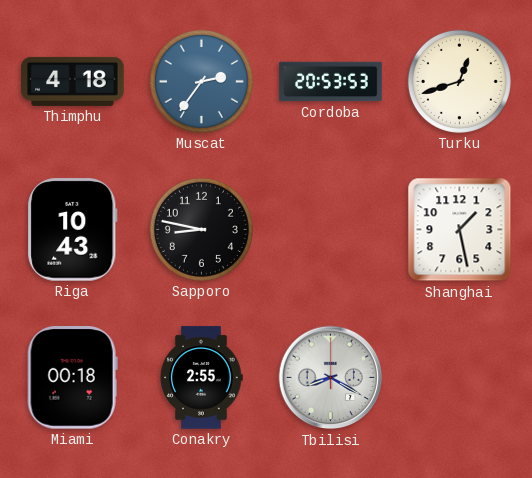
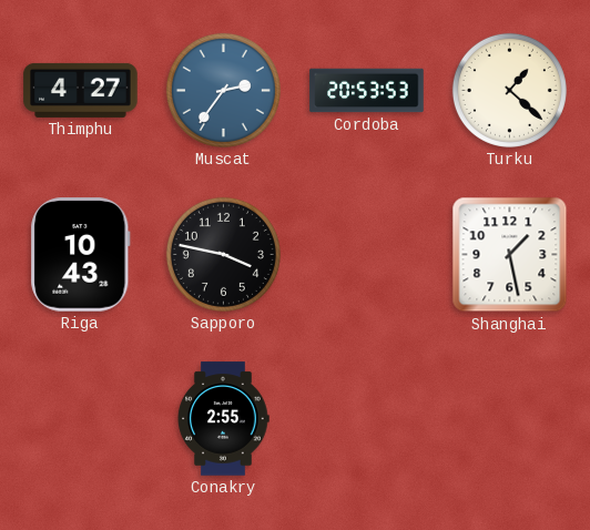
Thimphu: 4:18 -> 4:27
Turku: 12:42 -> 1:22
Sapporo: 8:47 -> 3:47
Miami: 00:18 -> none
Tbilisi: 8:20 -> none
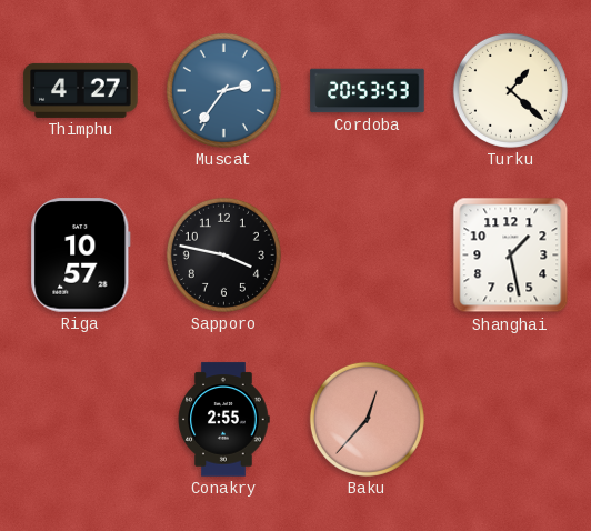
Riga: 10:43 -> 10:57
Baku: none -> 12:37
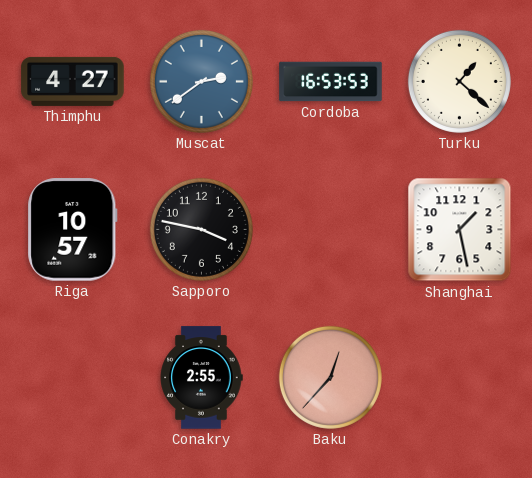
Muscat: 2:36 -> 2:39
Cordoba: 20:53 -> 16:53
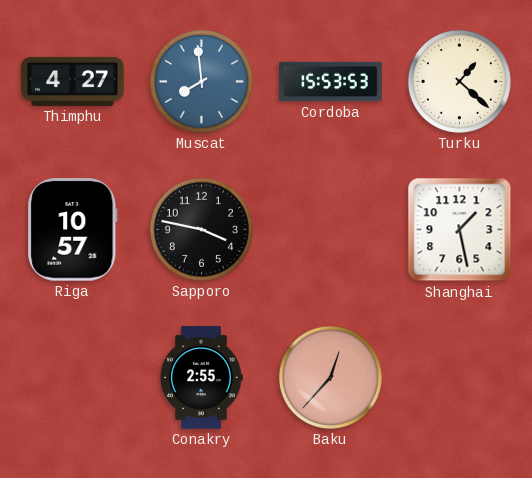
Muscat: 2:39 -> 7:59
Cordoba: 16:53 -> 15:53
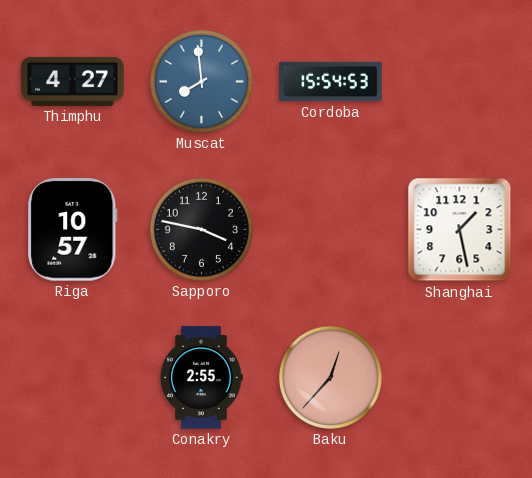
Cordoba: 15:53 -> 15:54
Turku: 1:22 -> none
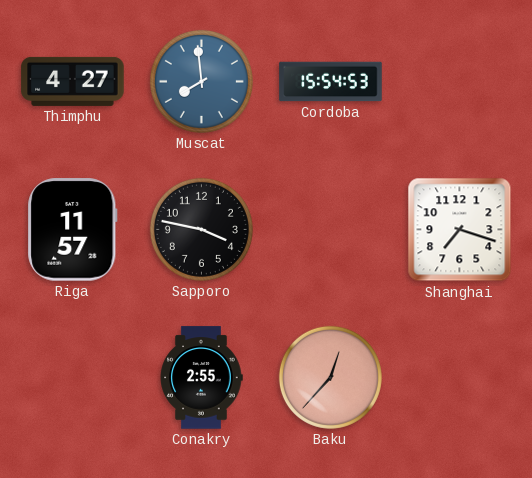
Riga: 10:57 -> 11:57
Shanghai: 1:28 -> 7:18
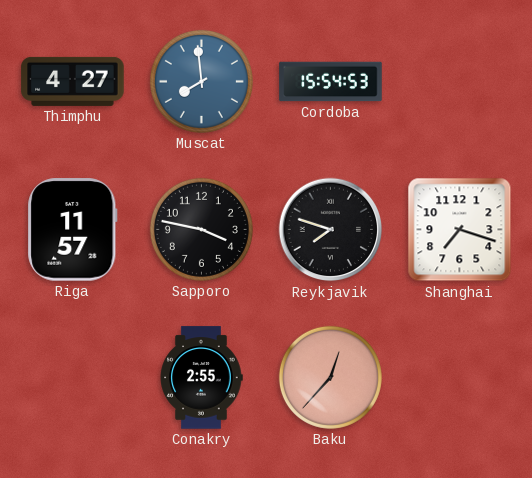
Reykjavik: none -> 7:48
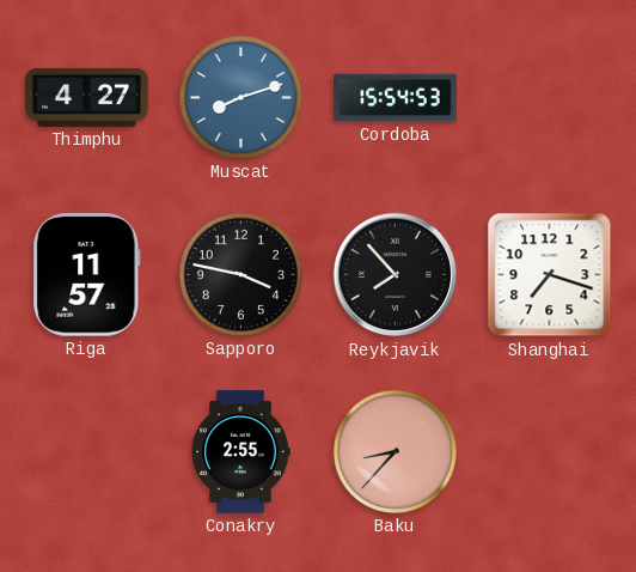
Muscat: 7:59 -> 8:12
Reykjavik: 7:48 -> 7:53
Baku: 12:37 -> 8:37
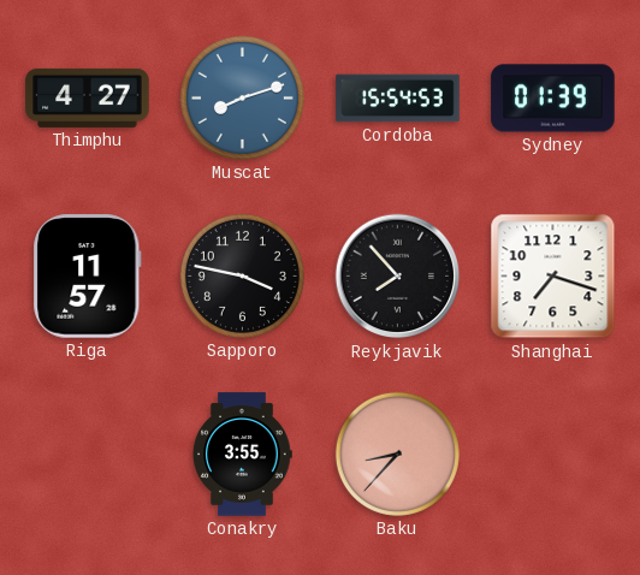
Sydney: none -> 01:39
Conakry: 2:55 -> 3:55
